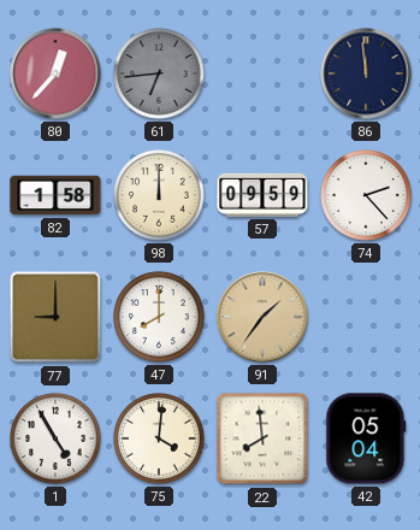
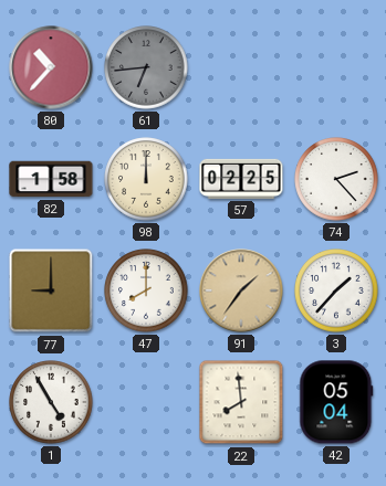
80: 12:37 -> 10:37
86: 11:59 -> none
57: 09:59 -> 02:25
3: none -> 1:37
75: 4:01 -> none
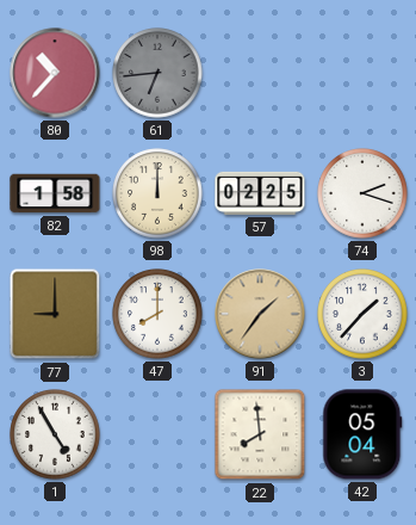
74: 2:23 -> 2:18
